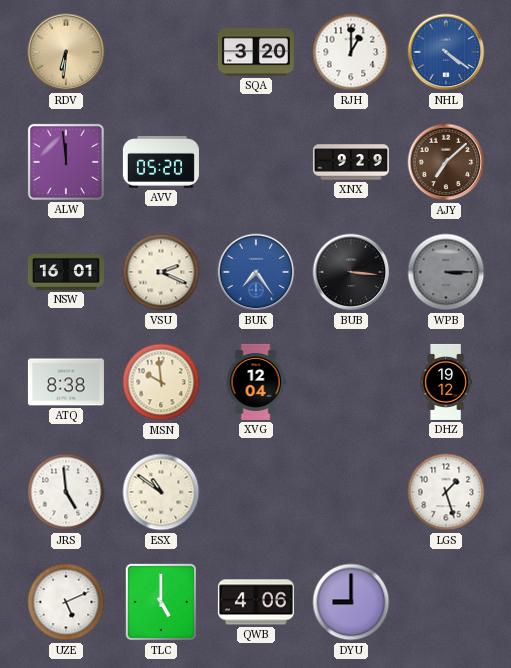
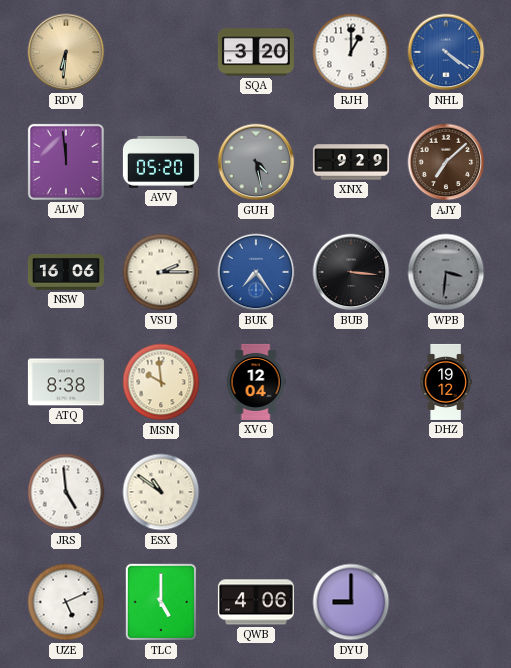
GUH: none -> 4:28
NSW: 16:01 -> 16:06
VSU: 2:19 -> 2:15
WPB: 3:15 -> 3:31
LGS: 1:27 -> none
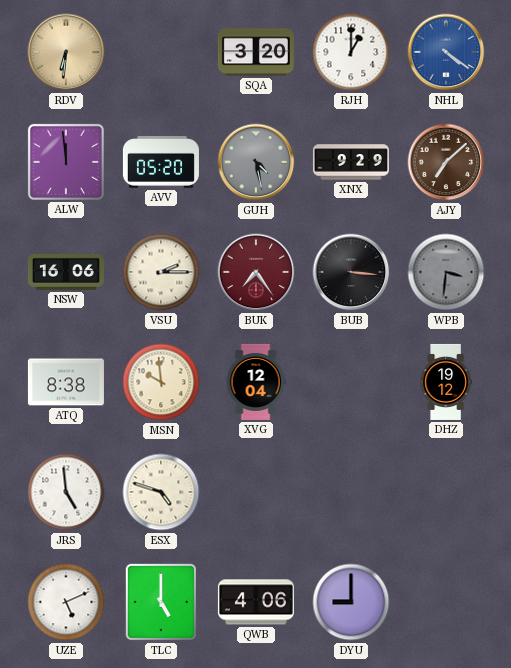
BUK dial: blue -> burgundy
ESX: 10:51 -> 4:48
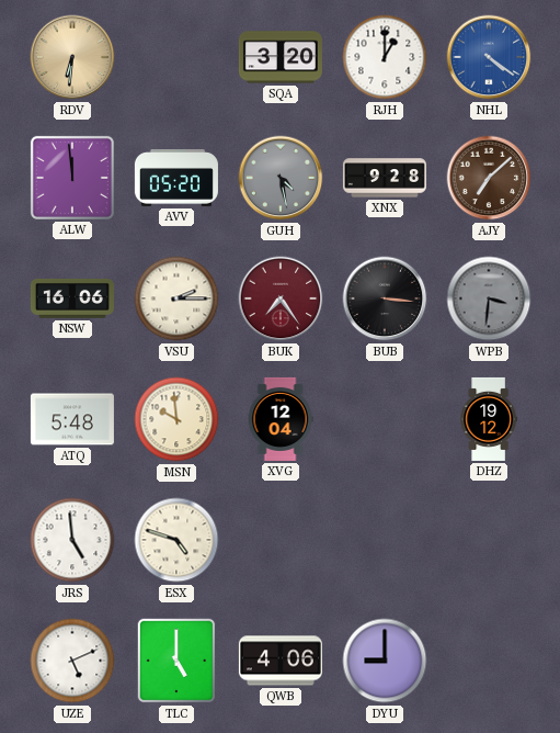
XNX: 9:29 -> 9:28
ATQ: 8:38 -> 5:48
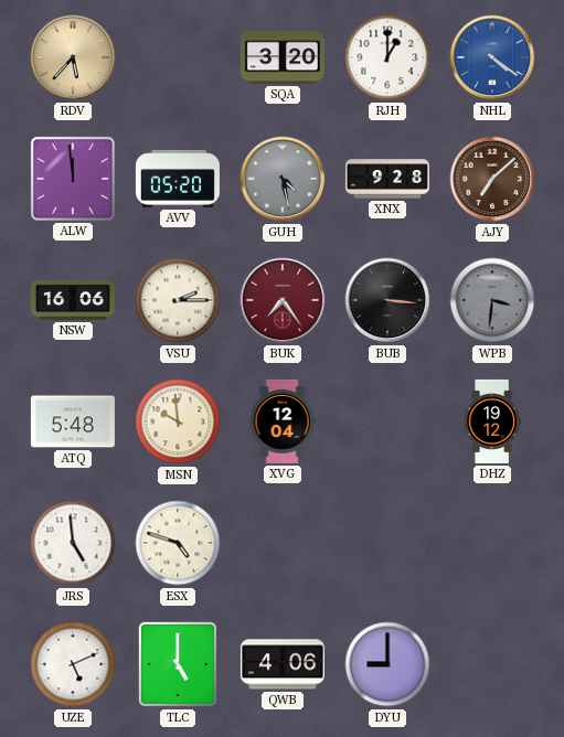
RDV: 6:31 -> 5:37
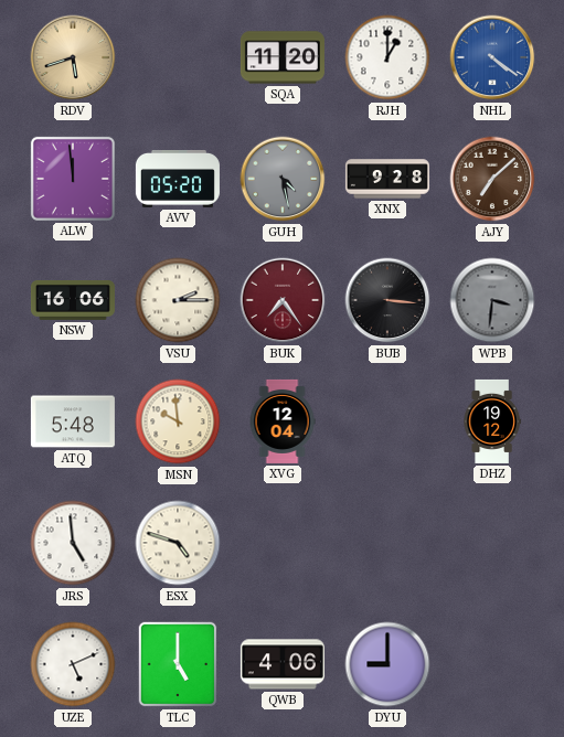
RDV: 5:37 -> 5:42
SQA: 3:20 -> 11:20
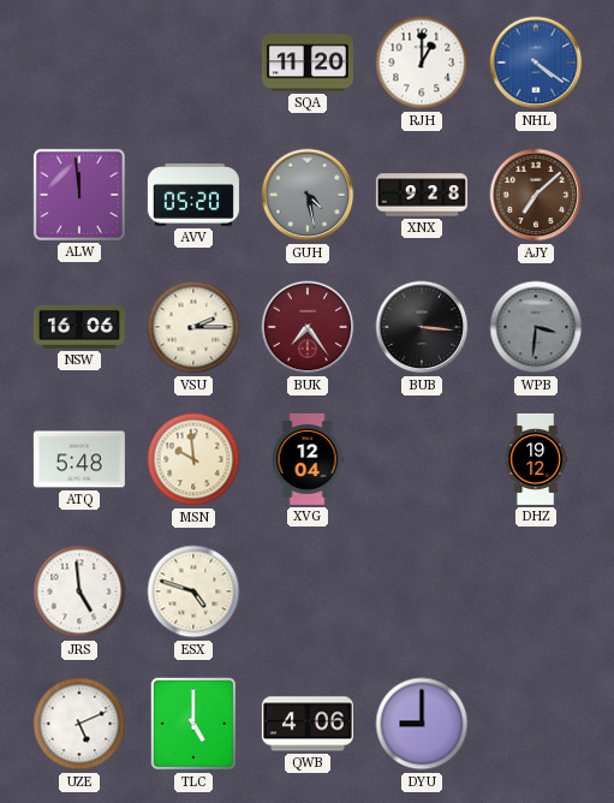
RDV: 5:42 -> none
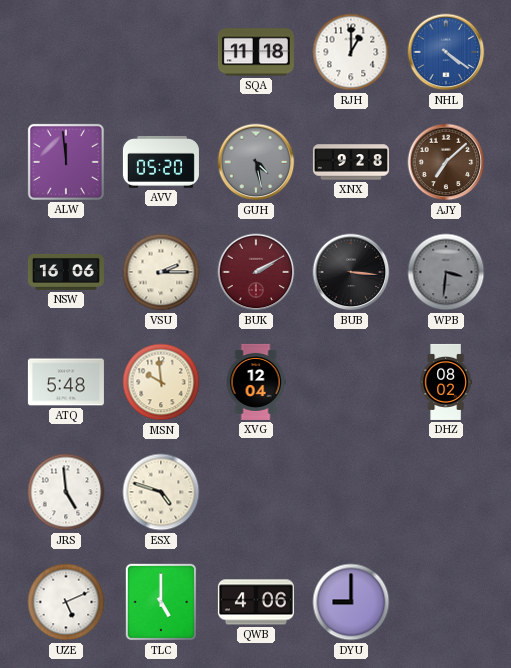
SQA: 11:20 -> 11:18
BUK: 7:24 -> 2:10
DHZ: 19:12 -> 08:02
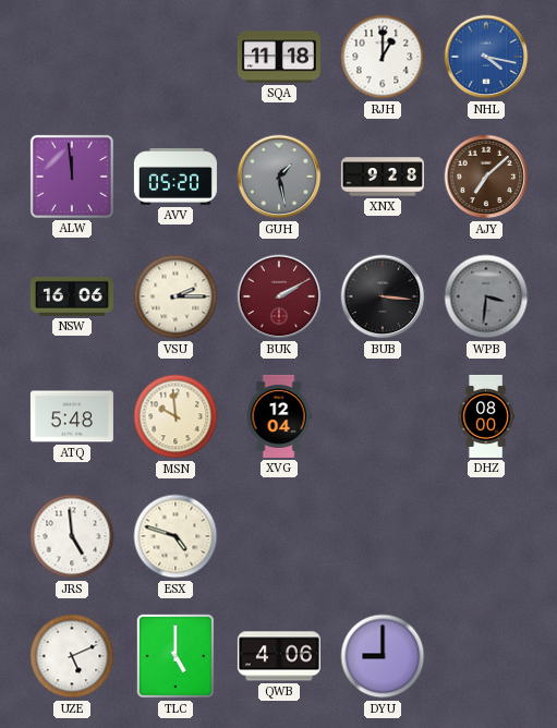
NHL: 4:21 -> 4:17
GUH: 4:28 -> 1:28
DHZ: 08:02 -> 08:00
